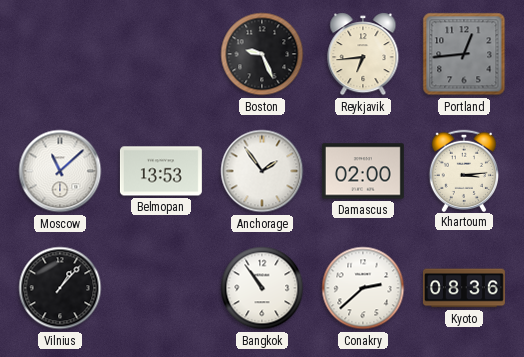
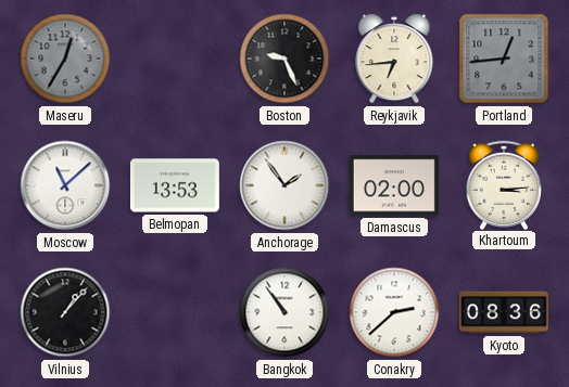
Maseru: none -> 12:35
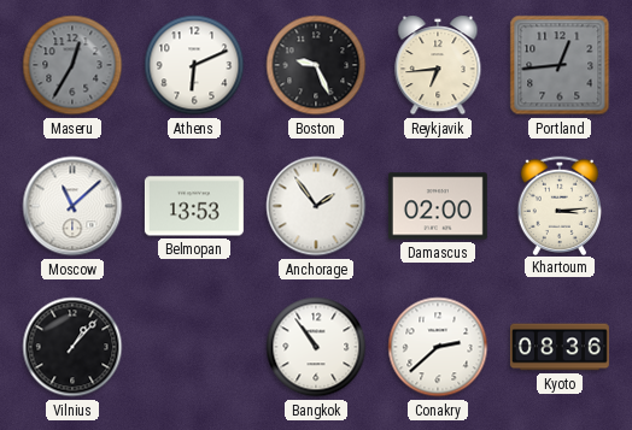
Athens: none -> 6:11
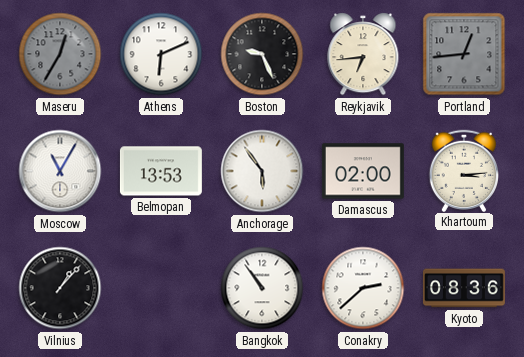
Moscow: 11:08 -> 11:05
Anchorage: 1:54 -> 5:54
